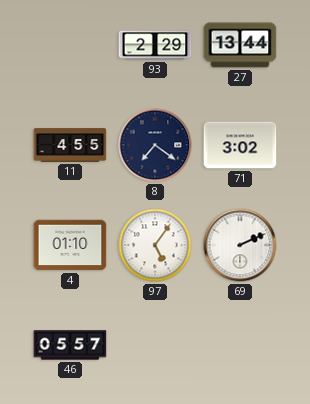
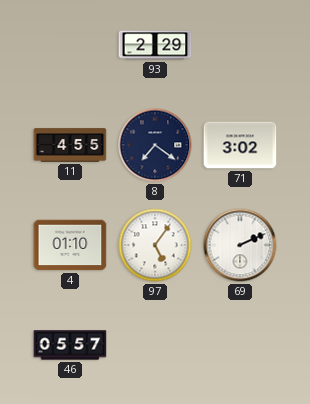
27: 13:44 -> none
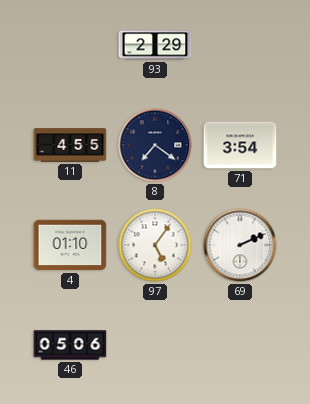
71: 3:02 -> 3:54
46: 05:57 -> 05:06
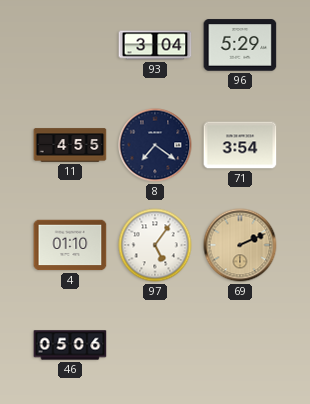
93: 2:29 -> 3:04
96: none -> 5:29
69 dial: white -> champagne
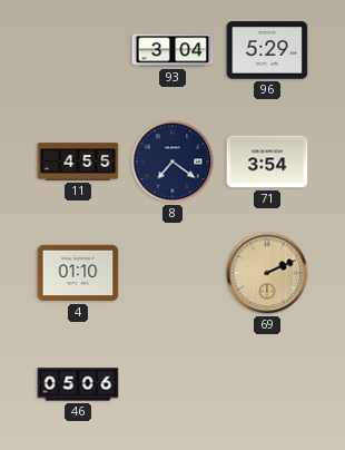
97: 5:06 -> none
